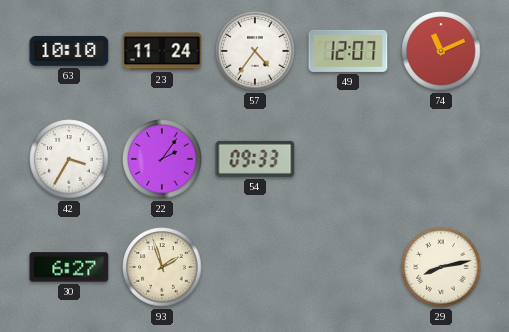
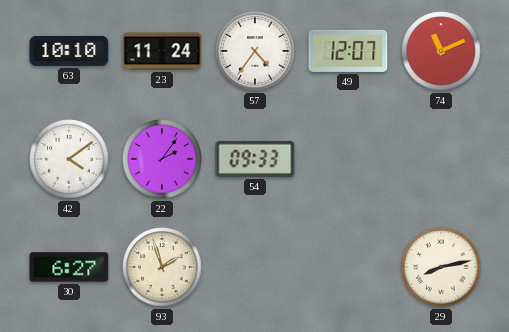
42: 3:35 -> 4:09
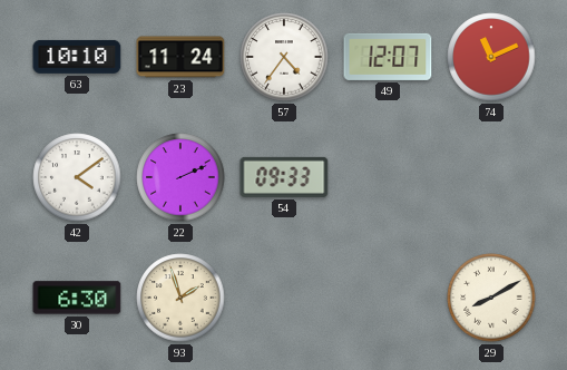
22: 2:06 -> 2:11
30: 6:27 -> 6:30
29: 8:13 -> 8:10
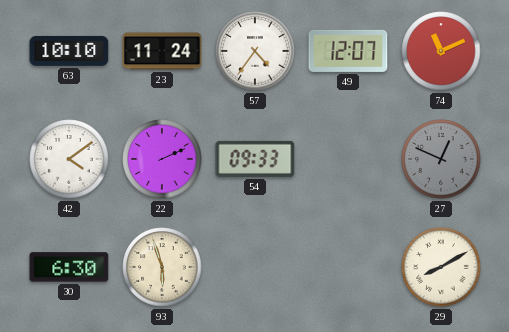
27: none -> 12:49
93: 1:57 -> 5:57
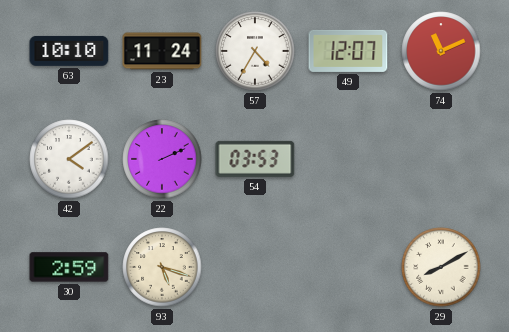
57: 4:36 -> 4:35
54: 09:33 -> 03:53
27: 12:49 -> none
30: 6:30 -> 2:59
93: 5:57 -> 5:18
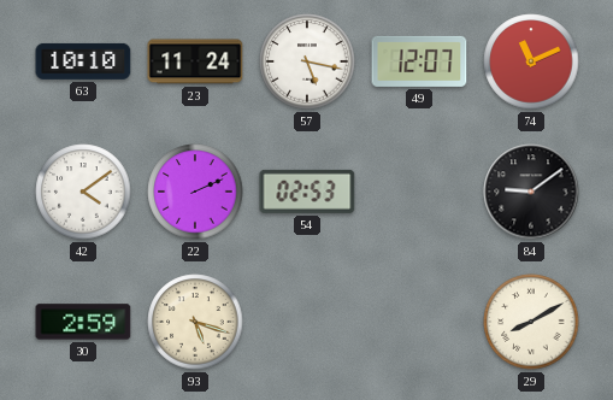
57: 4:35 -> 5:17
54: 03:53 -> 02:53
84: none -> 9:09
